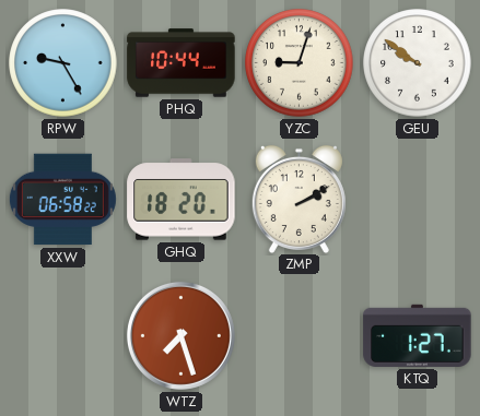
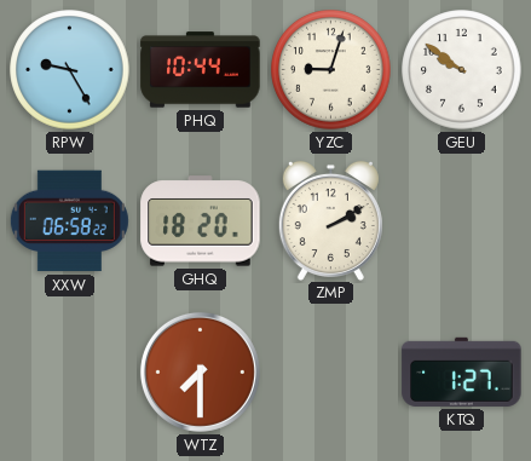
WTZ: 7:27 -> 7:30
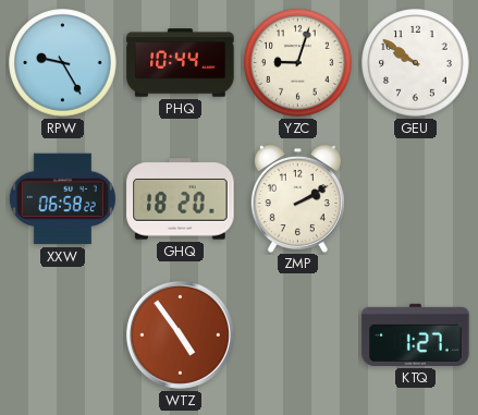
WTZ: 7:30 -> 4:54
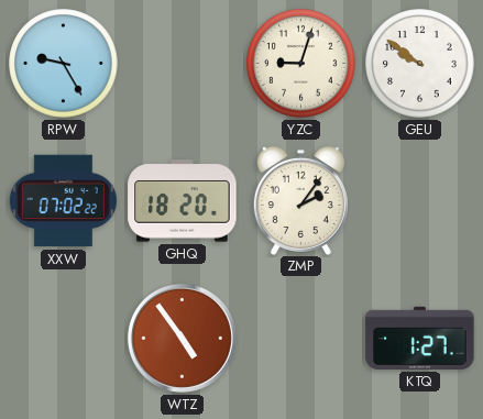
PHQ: 10:44 -> none
XXW: 06:58 -> 07:02
ZMP: 2:10 -> 2:06
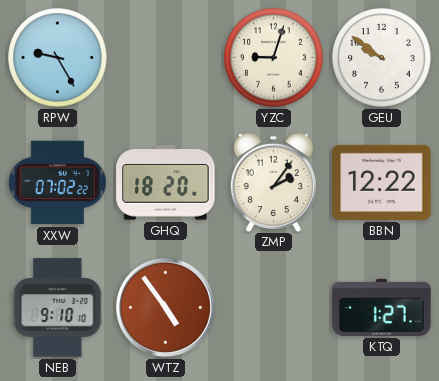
BBN: none -> 12:22
NEB: none -> 9:10
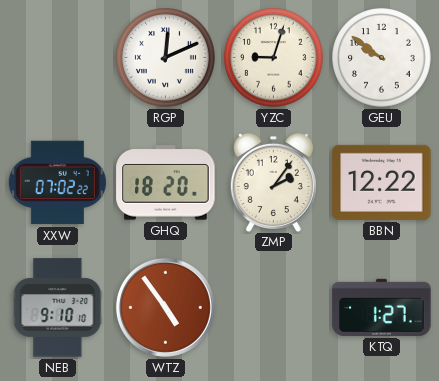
RPW: 9:25 -> none
RGP: none -> 12:11
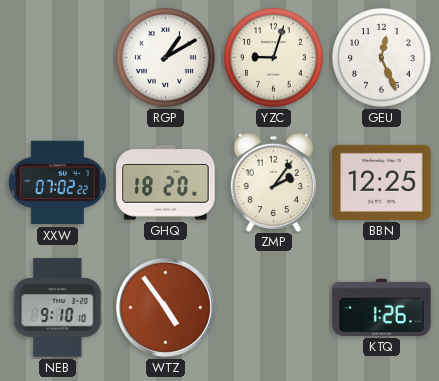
RGP: 12:11 -> 1:10
GEU: 9:51 -> 12:26
BBN: 12:22 -> 12:25
KTQ: 1:27 -> 1:26
